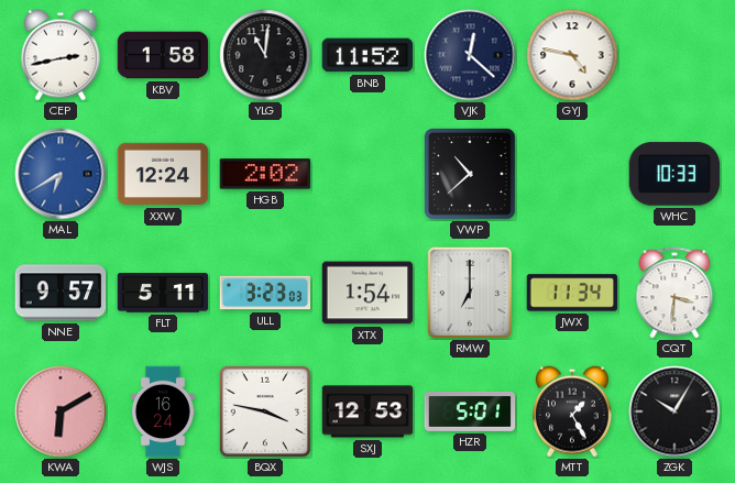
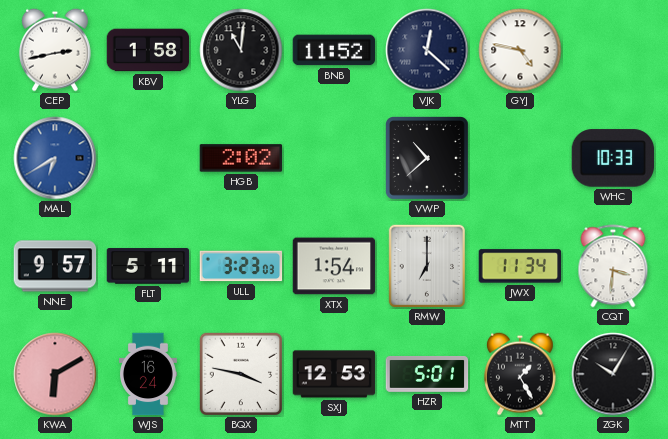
XXW: 12:24 -> none
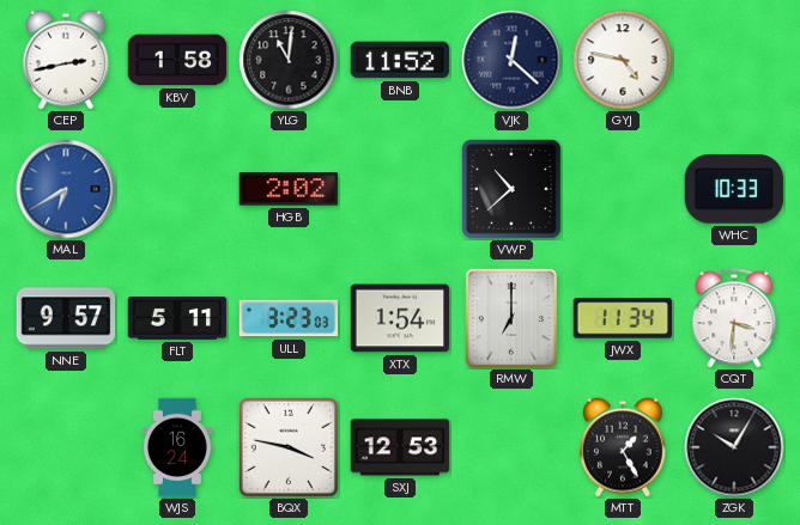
KWA: 6:10 -> none
HZR: 5:01 -> none
